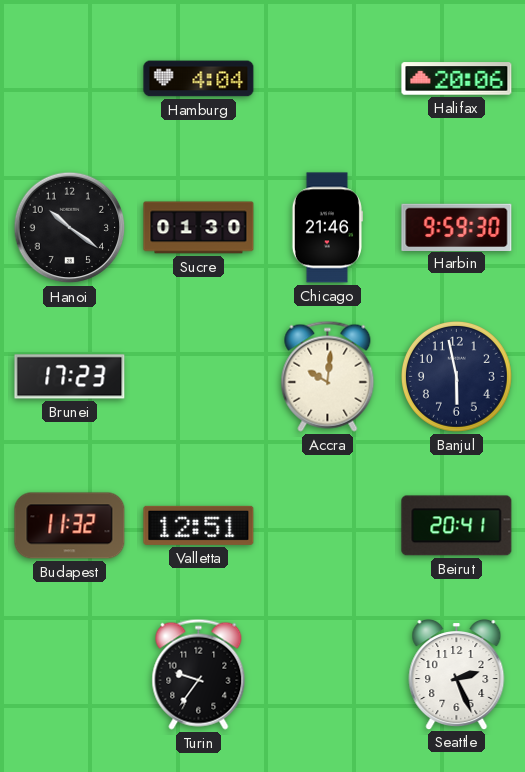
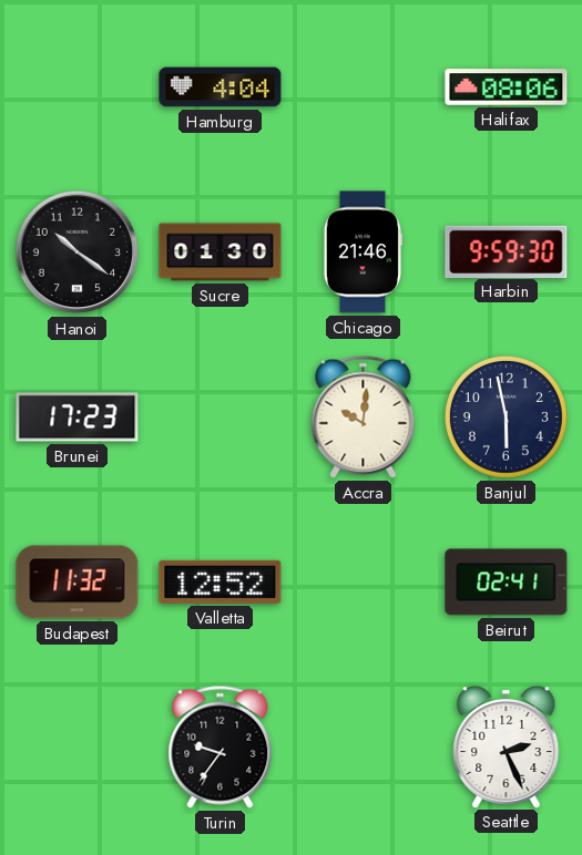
Halifax: 20:06 -> 08:06
Valletta: 12:51 -> 12:52
Beirut: 20:41 -> 02:41
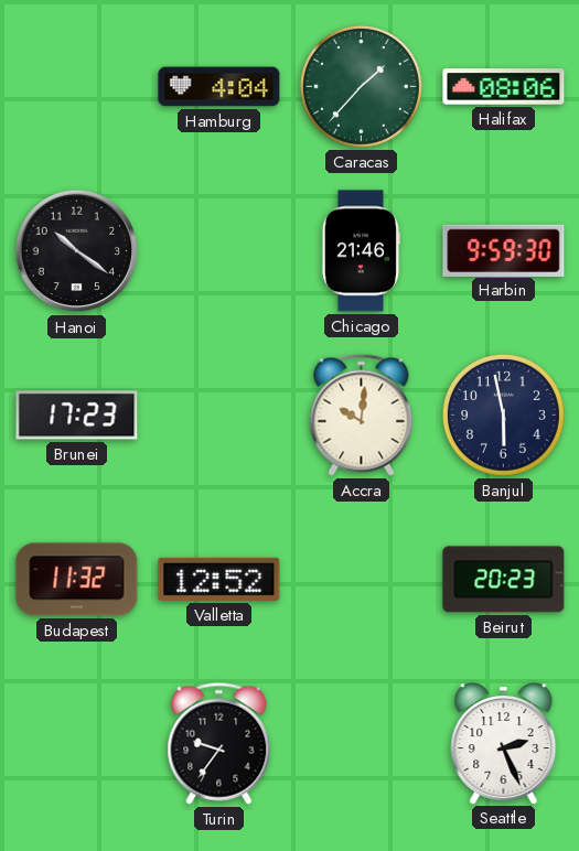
Caracas: none -> 1:37
Sucre: 01:30 -> none
Beirut: 02:41 -> 20:23
